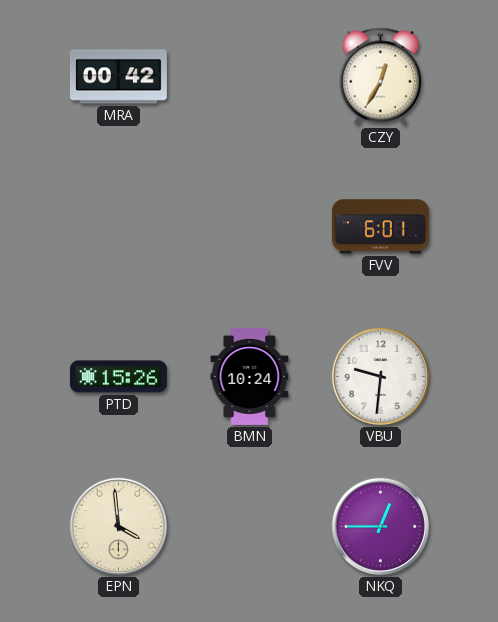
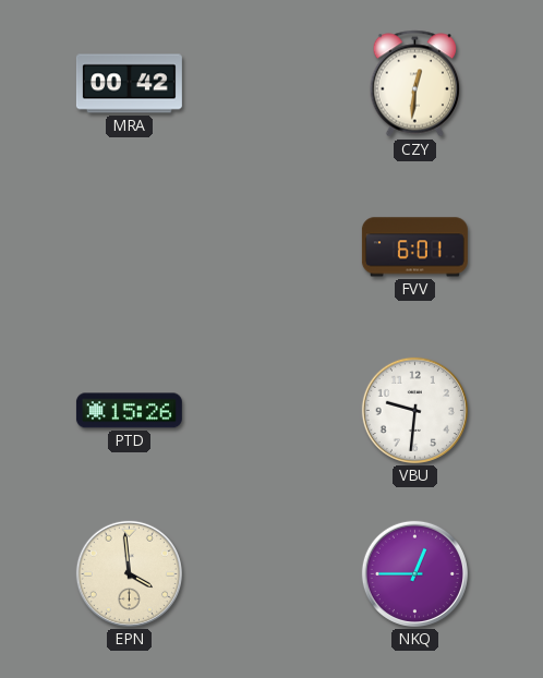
CZY: 12:35 -> 12:31
BMN: 10:24 -> none
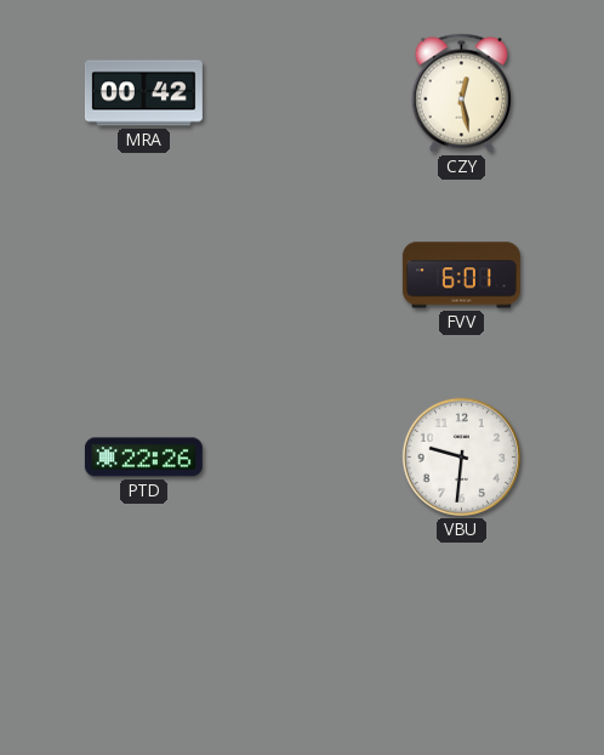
CZY: 12:31 -> 12:28
PTD: 15:26 -> 22:26
EPN: 3:59 -> none
NKQ: 12:45 -> none
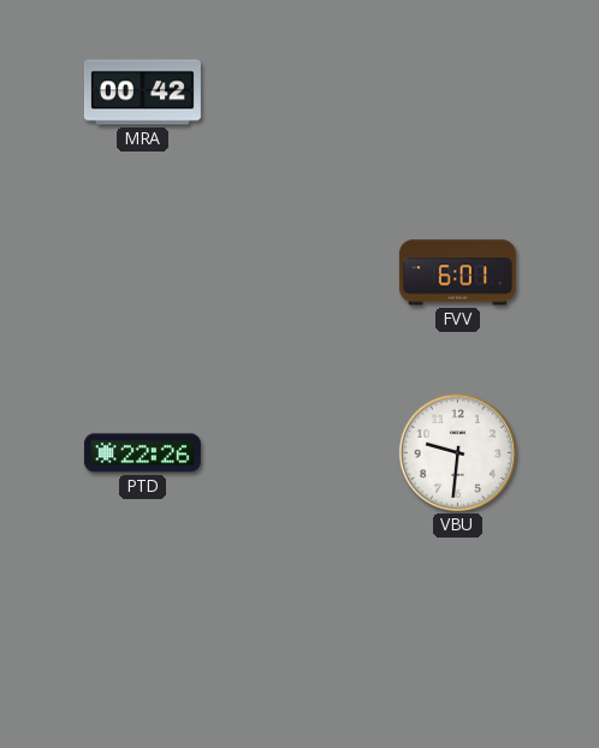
CZY: 12:28 -> none
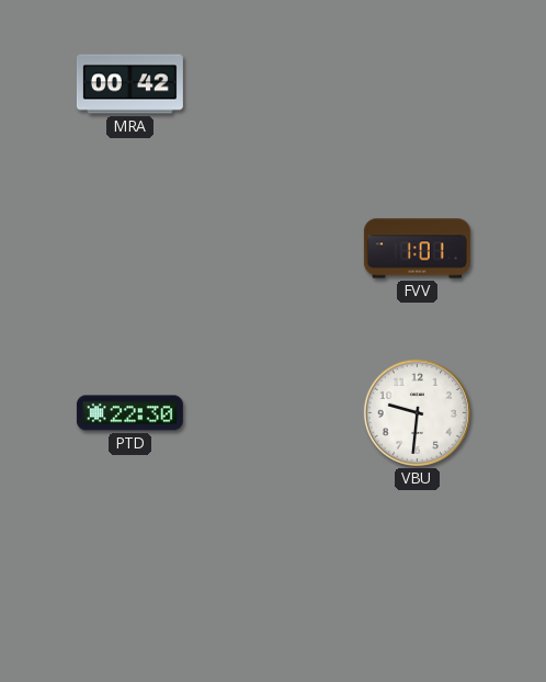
FVV: 6:01 -> 1:01
PTD: 22:26 -> 22:30
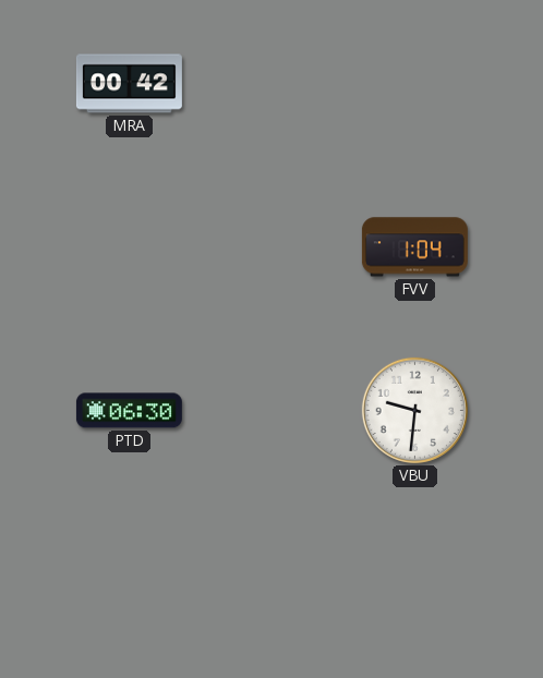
FVV: 1:01 -> 1:04
PTD: 22:30 -> 06:30
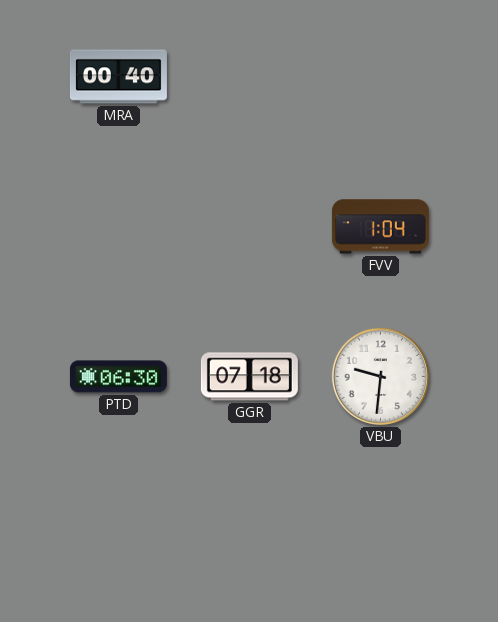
MRA: 00:42 -> 00:40
GGR: none -> 07:18
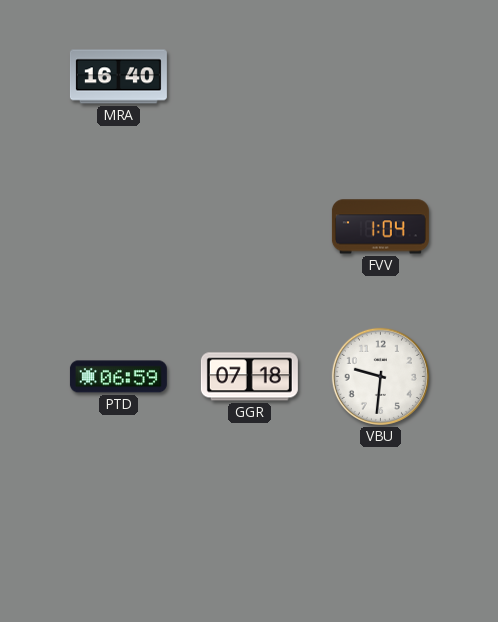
MRA: 00:40 -> 16:40
PTD: 06:30 -> 06:59
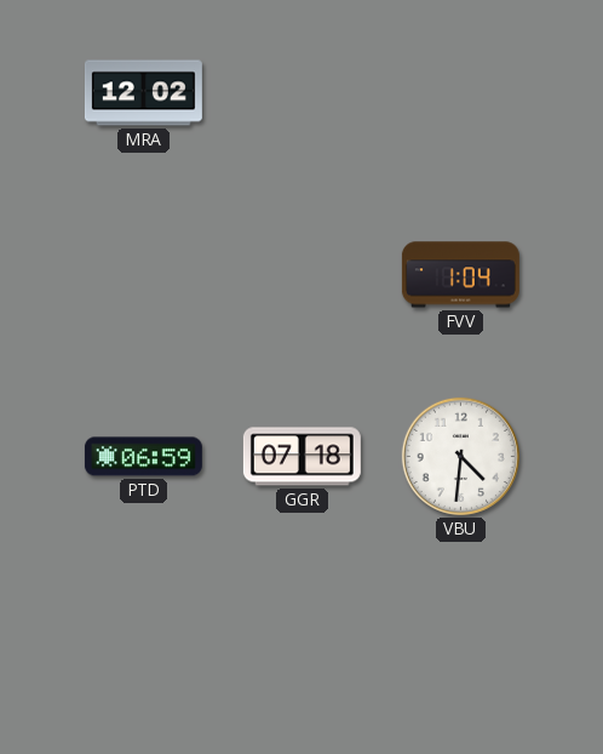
MRA: 16:40 -> 12:02
VBU: 9:31 -> 4:31
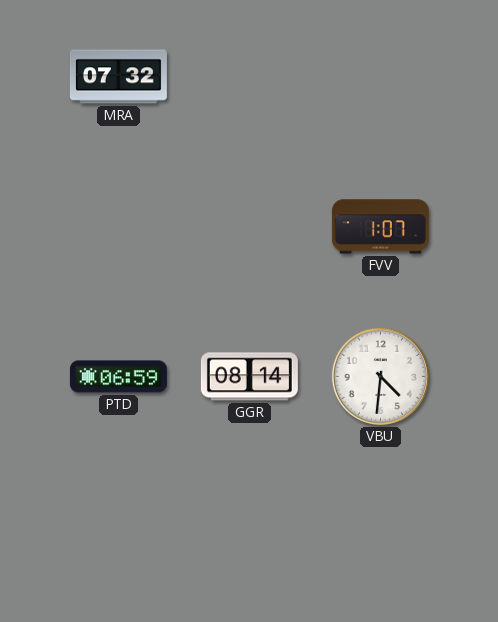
MRA: 12:02 -> 07:32
FVV: 1:04 -> 1:07
GGR: 07:18 -> 08:14
